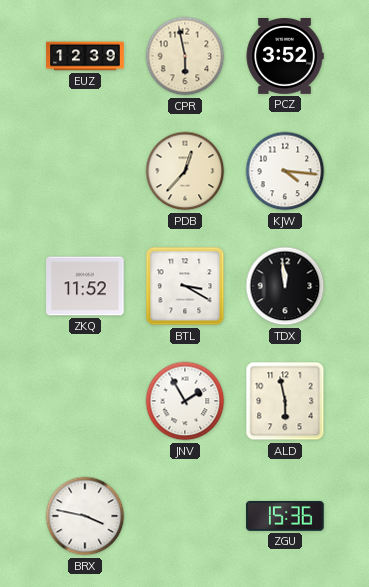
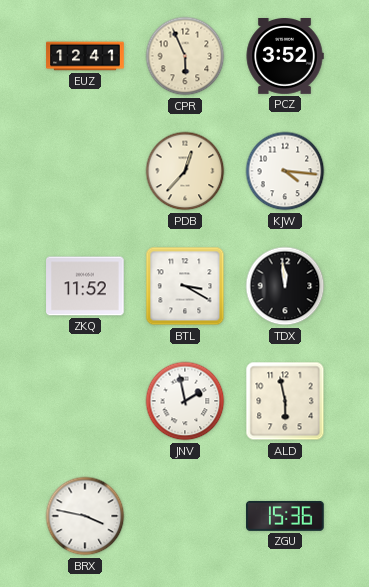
EUZ: 12:39 -> 12:41
CPR: 5:58 -> 5:56
JNV: 1:55 -> 1:58
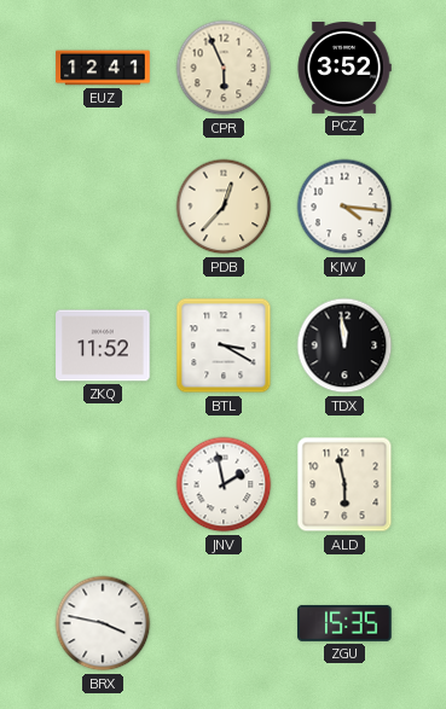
ZGU: 15:36 -> 15:35
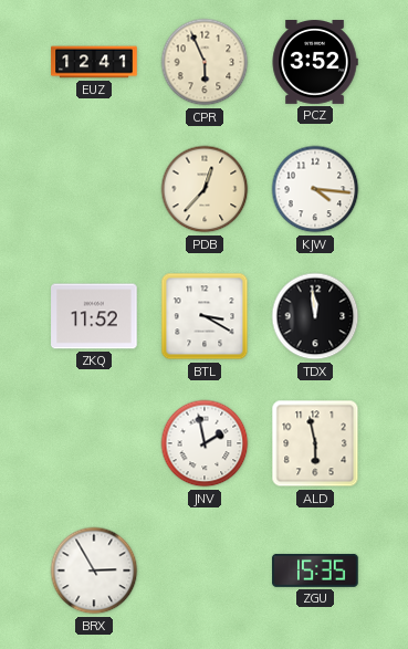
BRX: 3:47 -> 2:55
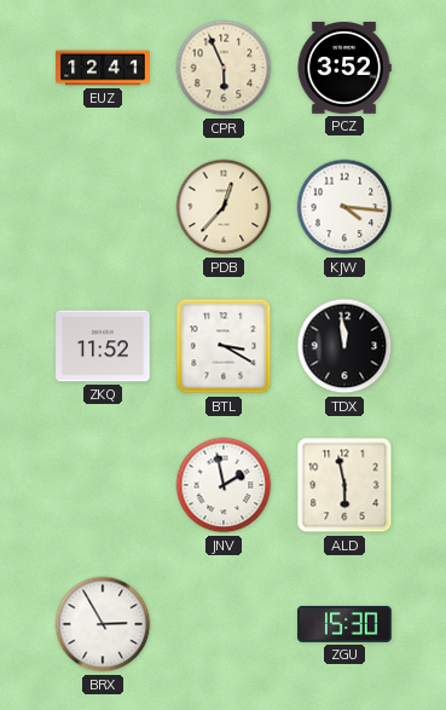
ZGU: 15:35 -> 15:30
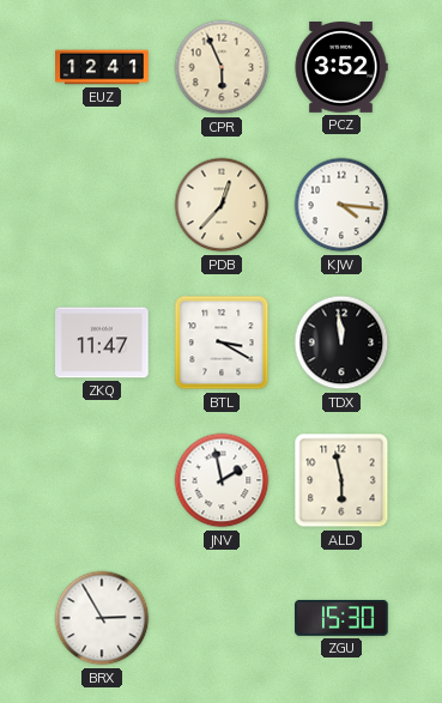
ZKQ: 11:52 -> 11:47
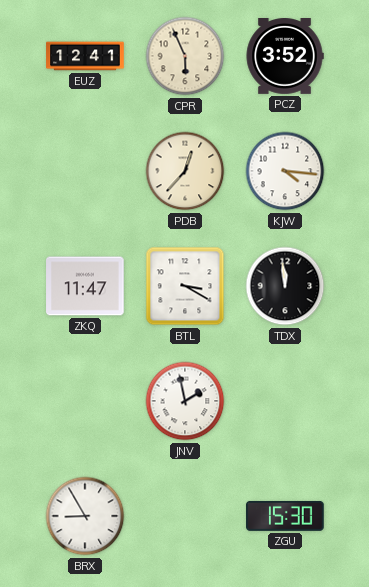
ALD: 5:58 -> none
BRX: 2:55 -> 8:55
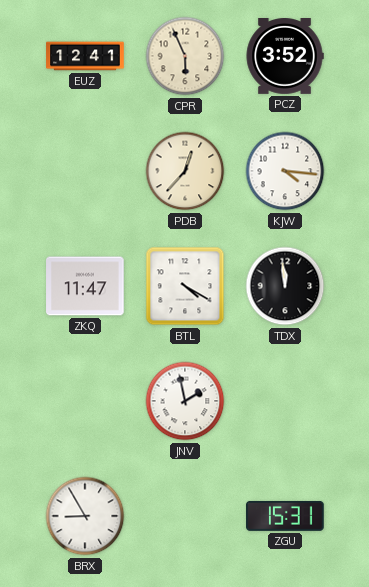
BTL: 3:20 -> 4:20
ZGU: 15:30 -> 15:31
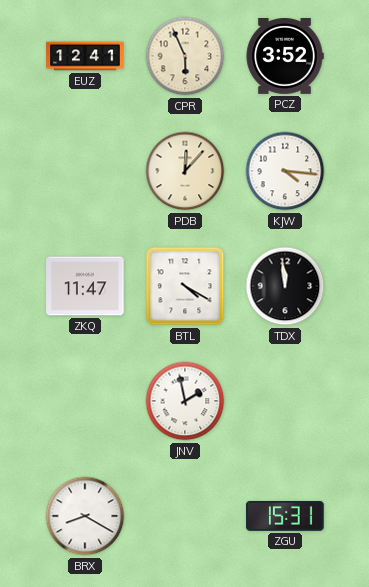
PDB: 12:37 -> 12:07
BRX: 8:55 -> 8:20
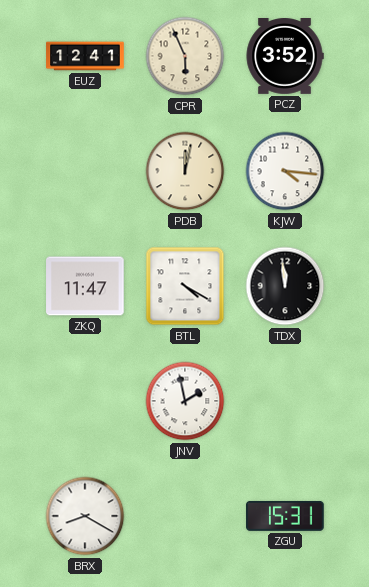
PDB: 12:07 -> 12:02
